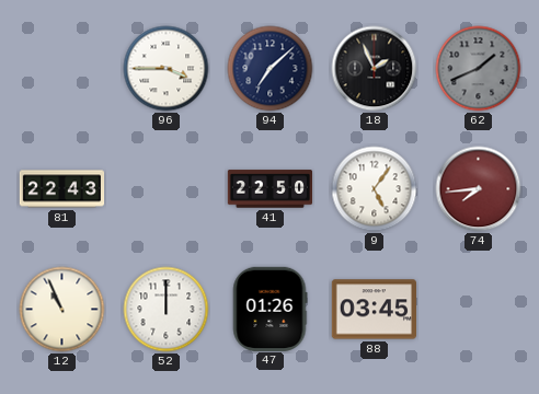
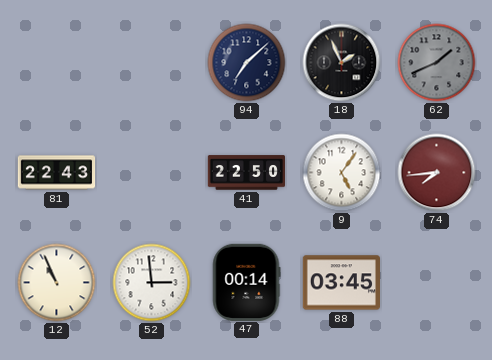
96: 3:45 -> none
52: 12:00 -> 2:59
47: 01:26 -> 00:14
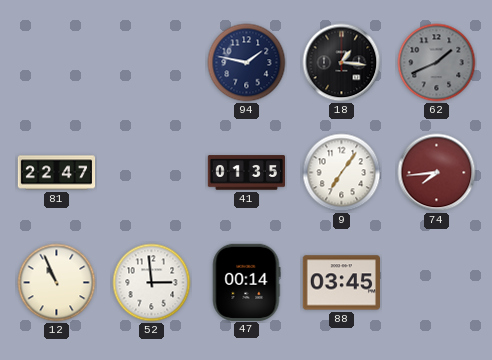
94: 7:08 -> 1:47
18: 1:56 -> 1:16
81: 22:43 -> 22:47
41: 22:50 -> 01:35
9: 5:06 -> 7:06
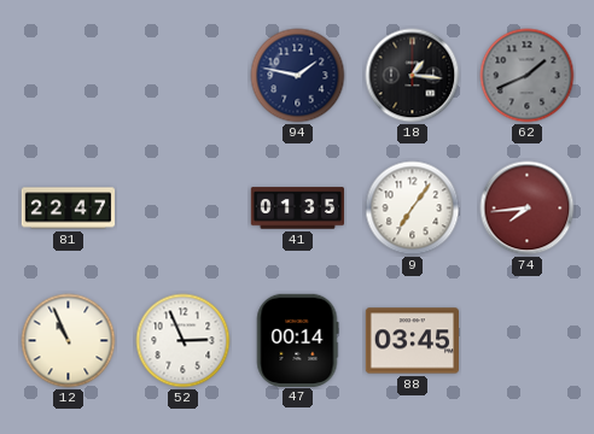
52: 2:59 -> 2:56
